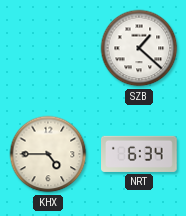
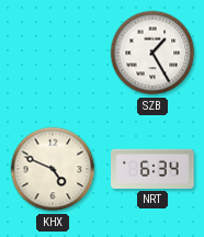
SZB: 1:22 -> 1:25
KHX: 4:45 -> 4:49
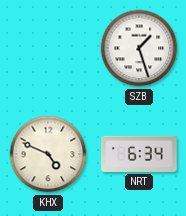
SZB: 1:25 -> 1:27
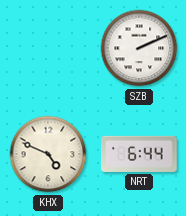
SZB: 1:27 -> 2:11
NRT: 6:34 -> 6:44
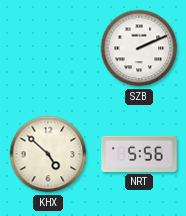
KHX: 4:49 -> 4:52
NRT: 6:44 -> 5:56
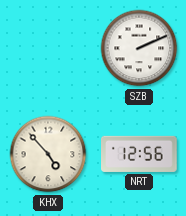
KHX: 4:52 -> 4:53
NRT: 5:56 -> 12:56
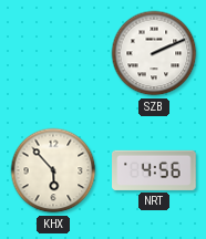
KHX: 4:53 -> 5:53
NRT: 12:56 -> 4:56
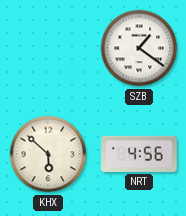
SZB: 2:11 -> 1:21
KHX: 5:53 -> 5:52
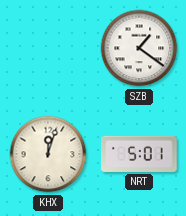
KHX: 5:52 -> 12:03
NRT: 4:56 -> 5:01
